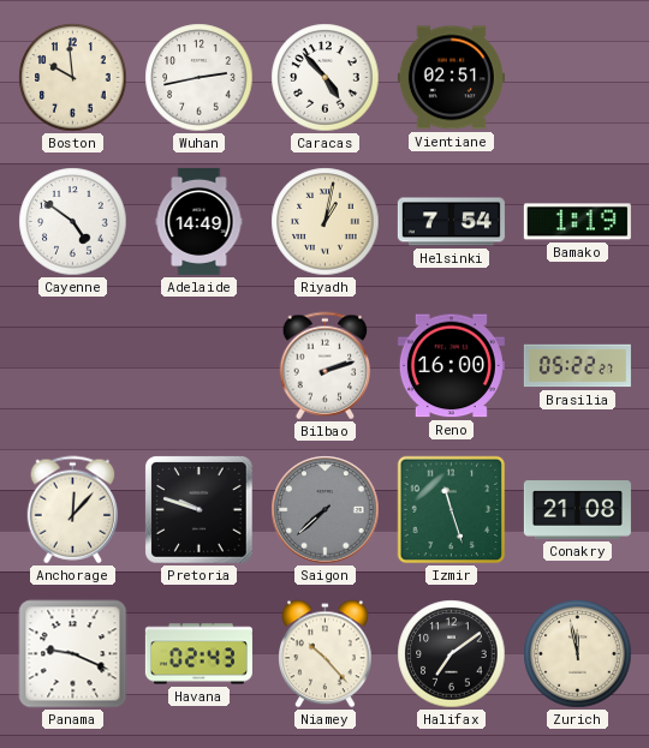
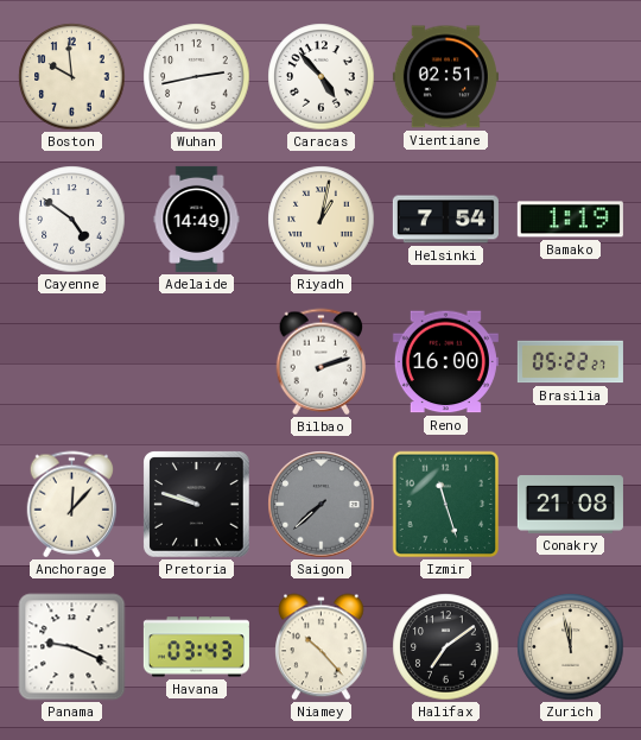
Havana: 02:43 -> 03:43
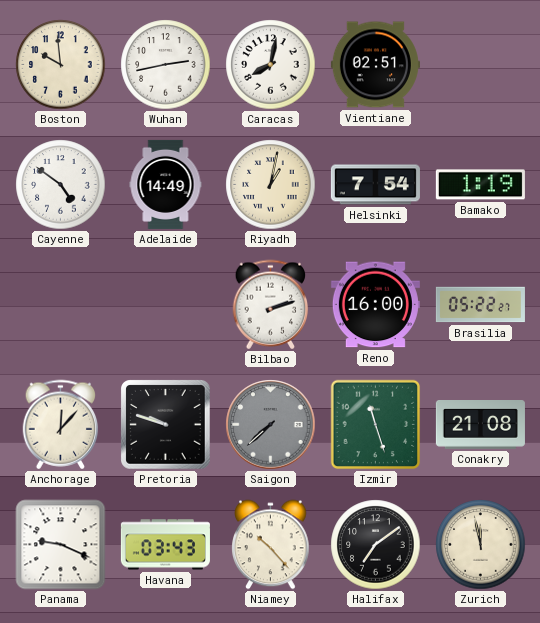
Caracas: 4:53 -> 8:02
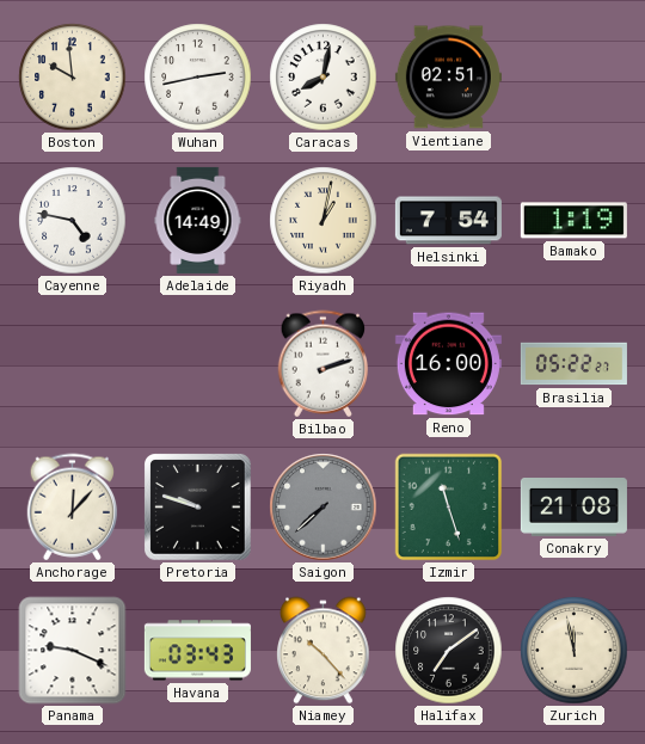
Cayenne: 4:51 -> 4:47
